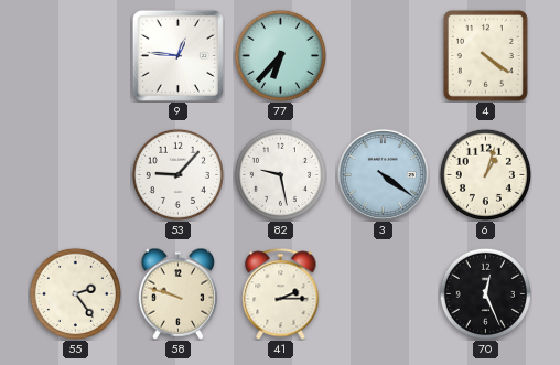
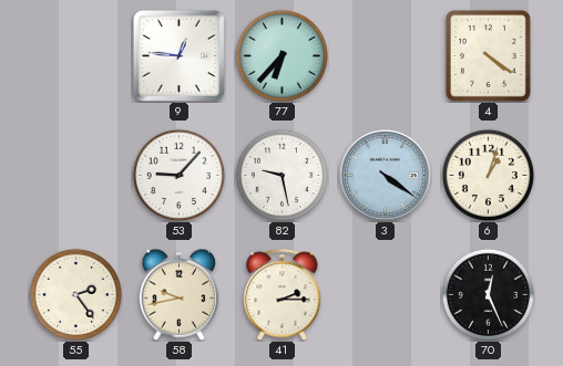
58: 9:48 -> 9:43
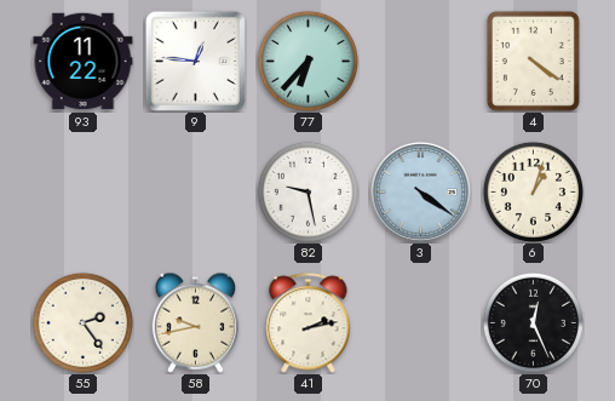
93: none -> 11:22
53: 9:07 -> none
41: 2:15 -> 2:13
